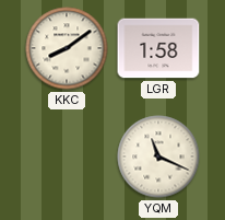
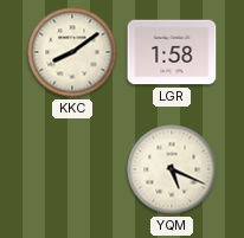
YQM: 11:19 -> 5:19
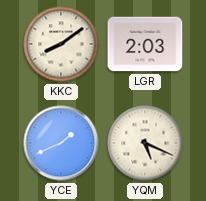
LGR: 1:58 -> 2:03
YCE: none -> 1:41
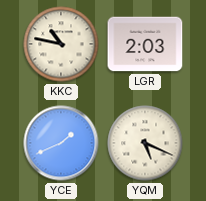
KKC: 8:09 -> 10:47
